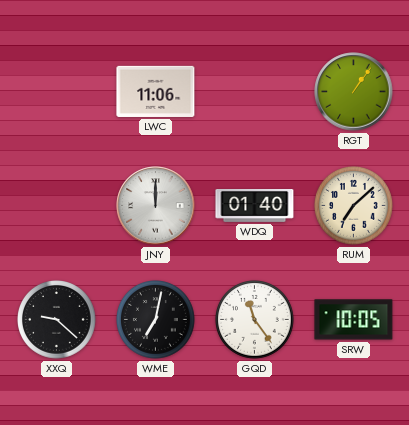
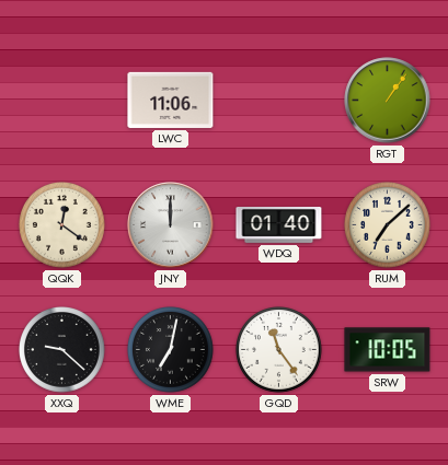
QQK: none -> 12:21
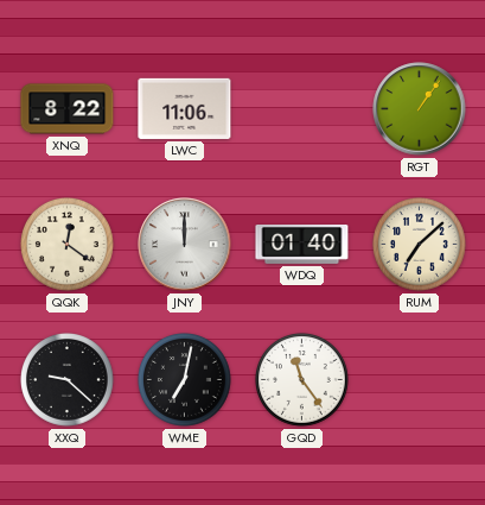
XNQ: none -> 8:22
SRW: 10:05 -> none
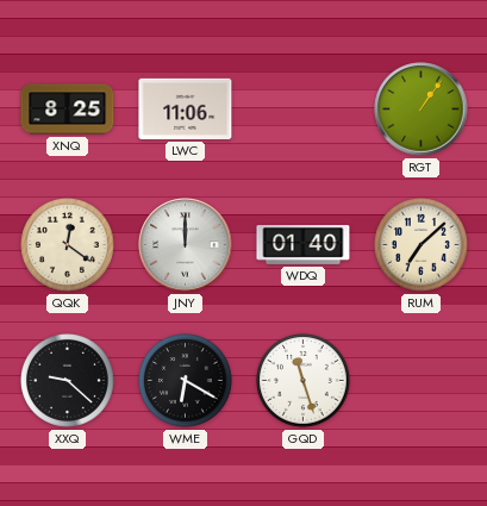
XNQ: 8:22 -> 8:25
WME: 7:02 -> 6:20
GQD: 11:24 -> 11:27
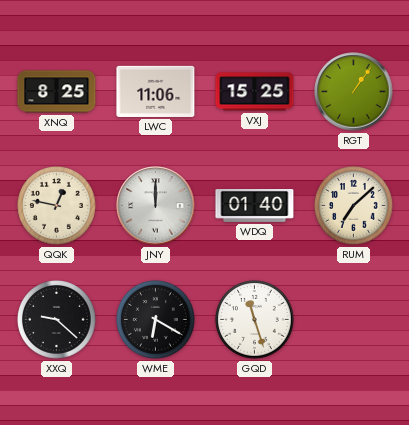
VXJ: none -> 15:25
QQK: 12:21 -> 12:47
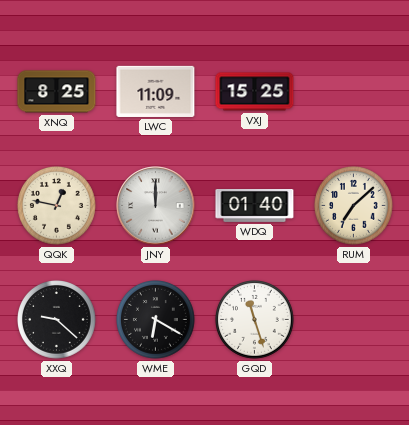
LWC: 11:06 -> 11:09
RGT: 1:06 -> none
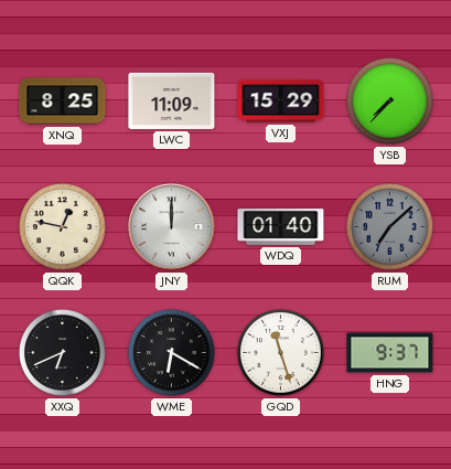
VXJ: 15:25 -> 15:29
YSB: none -> 7:37
RUM dial: cream -> grey
XXQ: 9:22 -> 6:41
HNG: none -> 9:37
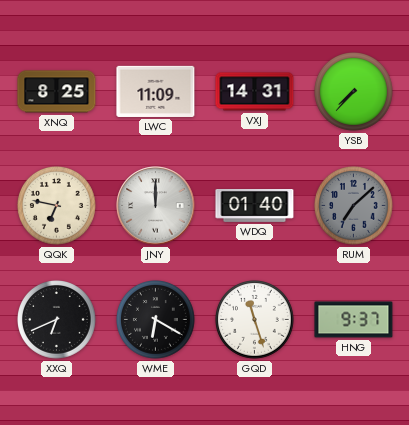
VXJ: 15:29 -> 14:31
QQK: 12:47 -> 6:47
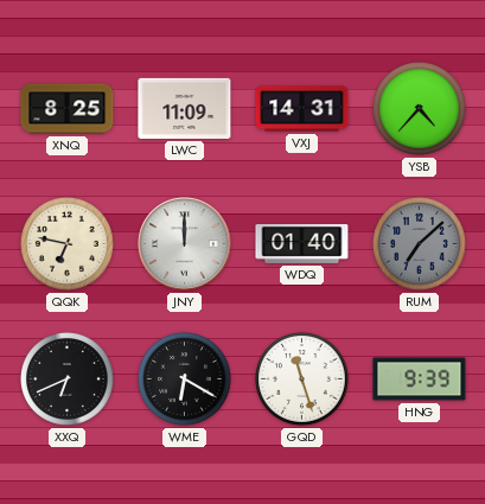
YSB: 7:37 -> 4:37
HNG: 9:37 -> 9:39
